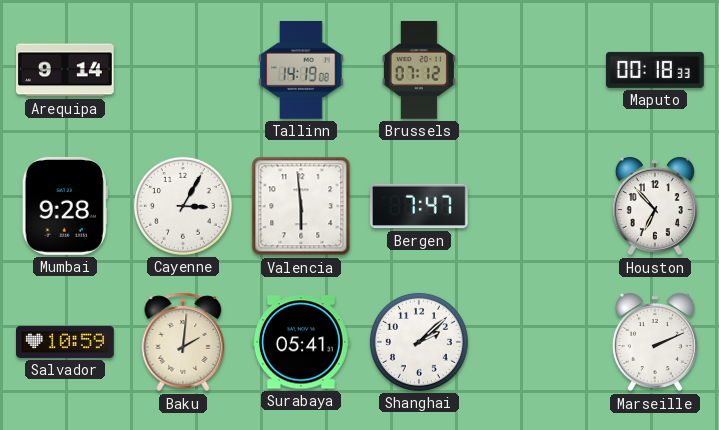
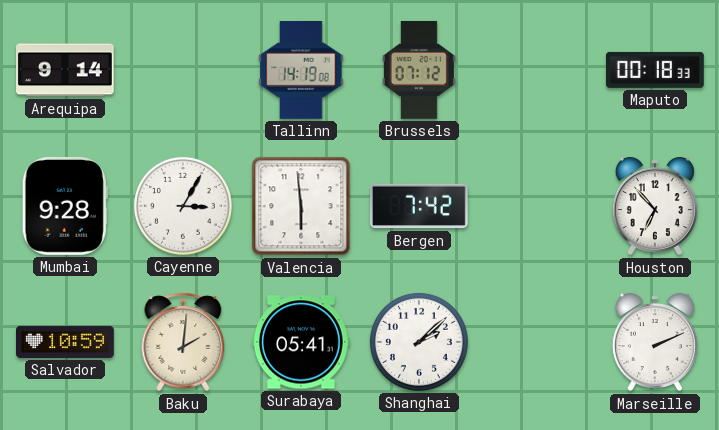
Bergen: 7:47 -> 7:42
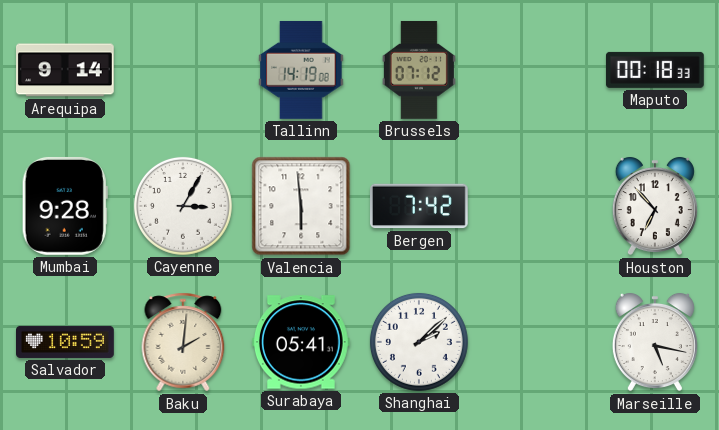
Marseille: 2:11 -> 5:17
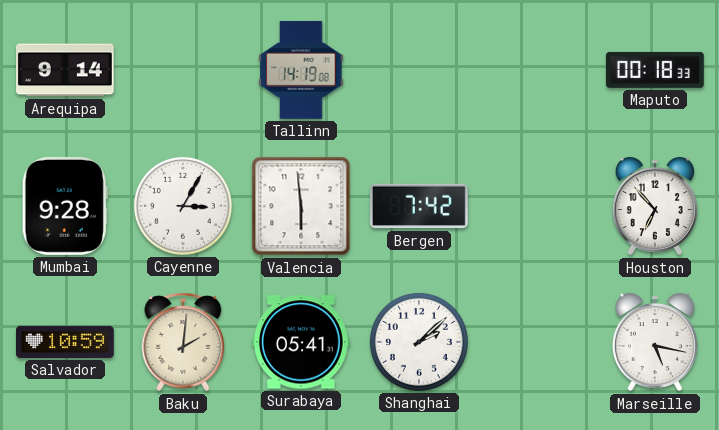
Brussels: 07:12 -> none
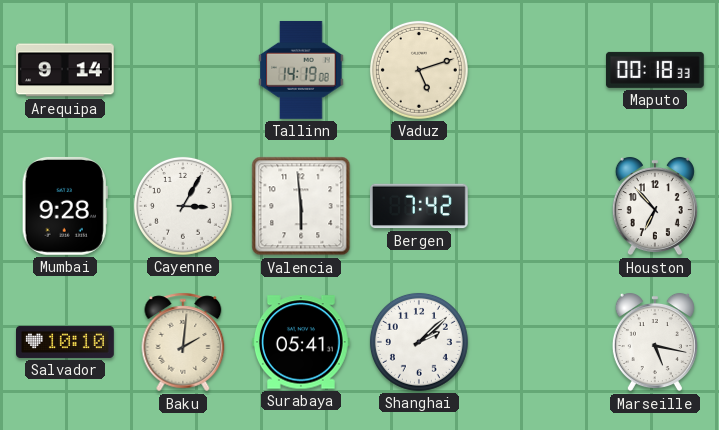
Vaduz: none -> 5:12
Salvador: 10:59 -> 10:10
